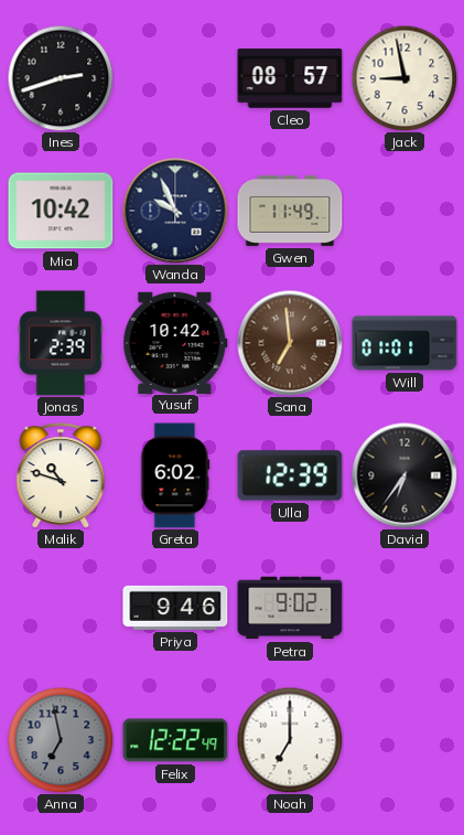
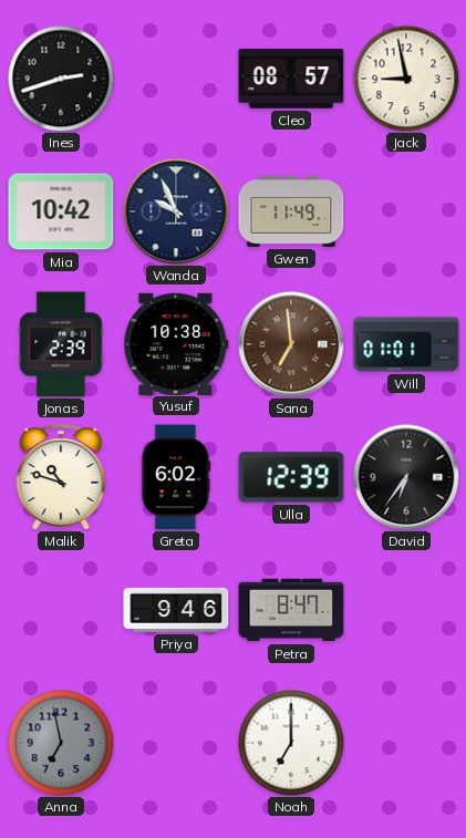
Yusuf: 10:42 -> 10:38
Petra: 9:02 -> 8:47
Felix: 12:22 -> none
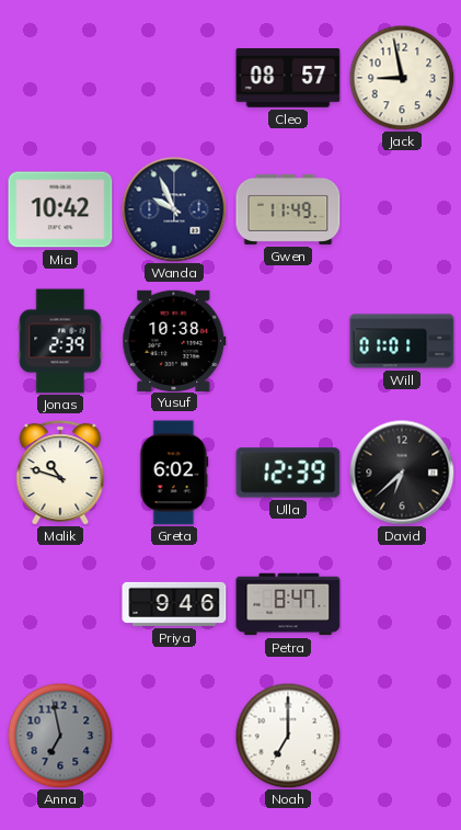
Ines: 2:42 -> none
Sana: 6:59 -> none
David: 6:36 -> 6:38
